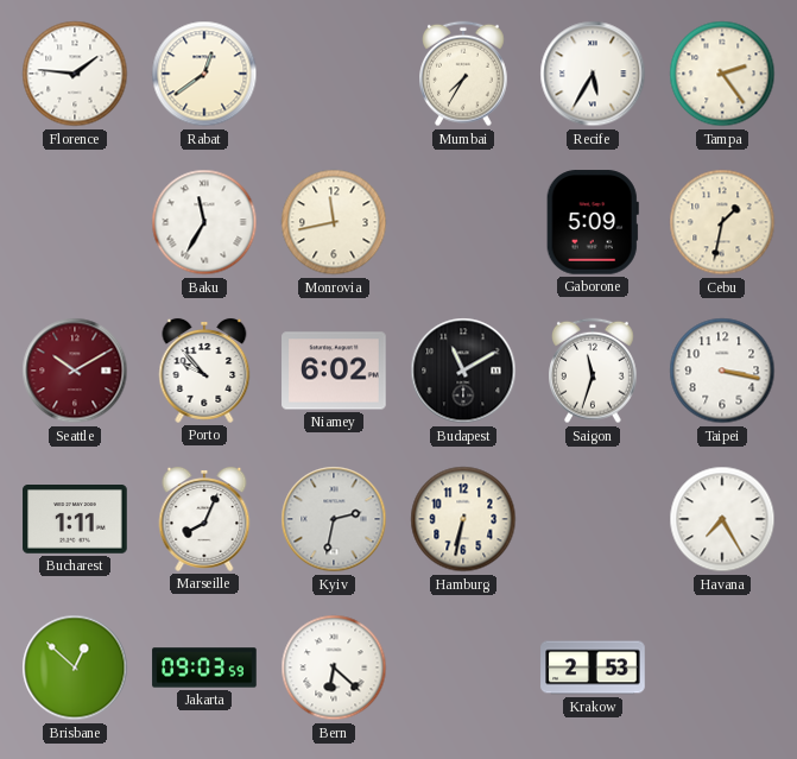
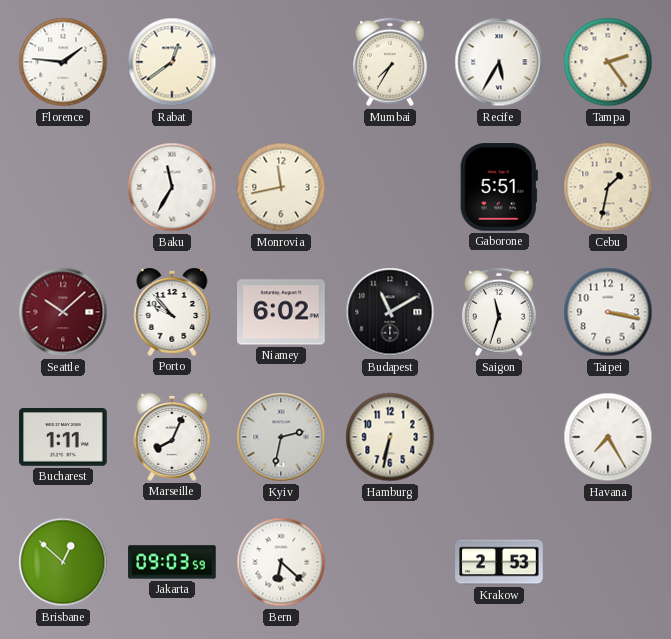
Gaborone: 5:09 -> 5:51
Seattle: 10:10 -> 10:08
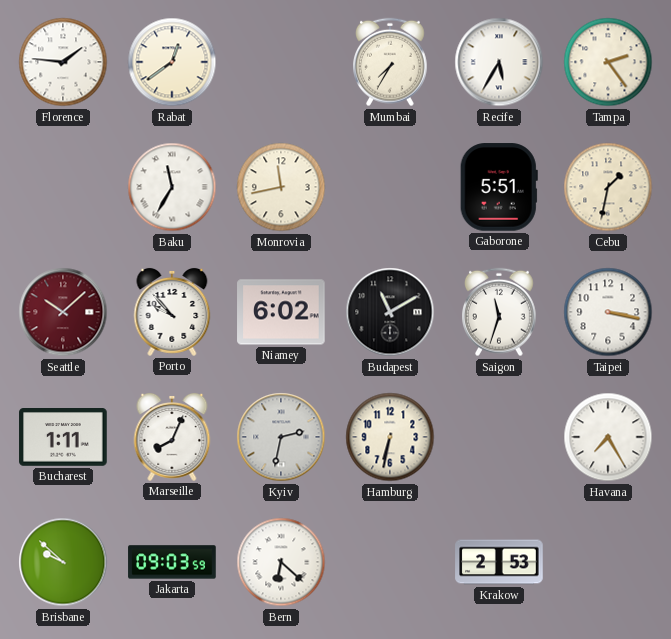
Brisbane: 12:52 -> 9:52
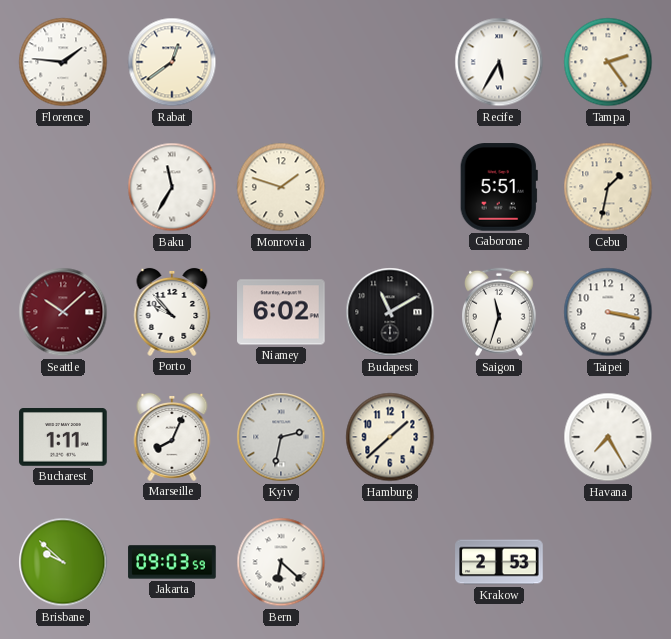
Mumbai: 7:35 -> none
Monrovia: 11:43 -> 1:48
Hamburg: 6:32 -> 1:38
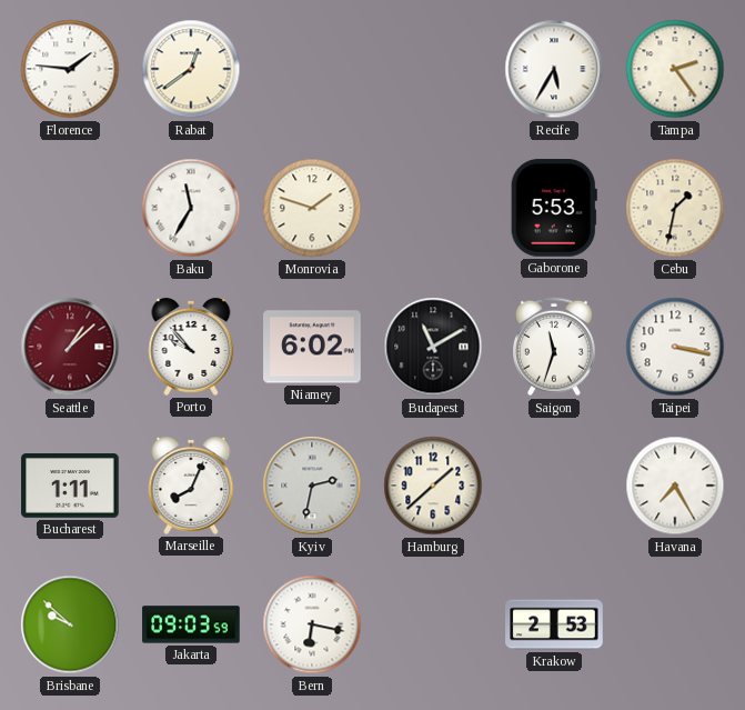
Gaborone: 5:51 -> 5:53
Seattle: 10:08 -> 1:08
Bern: 6:22 -> 6:17
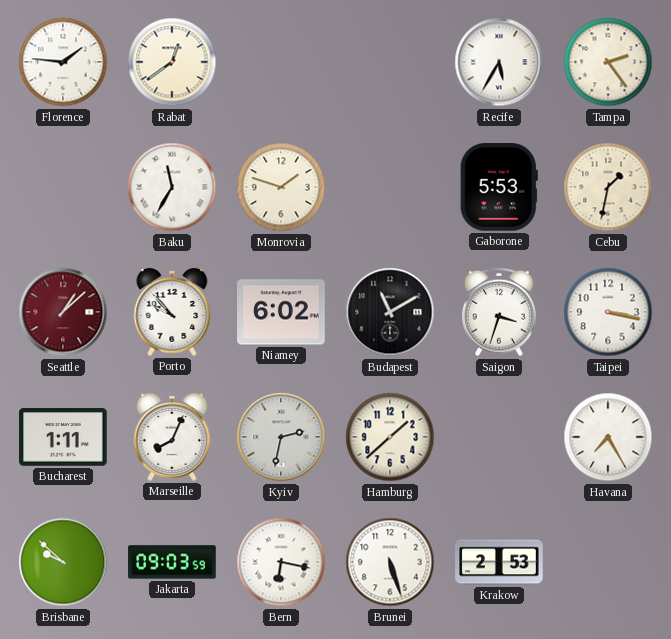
Saigon: 11:33 -> 3:33
Brunei: none -> 5:27
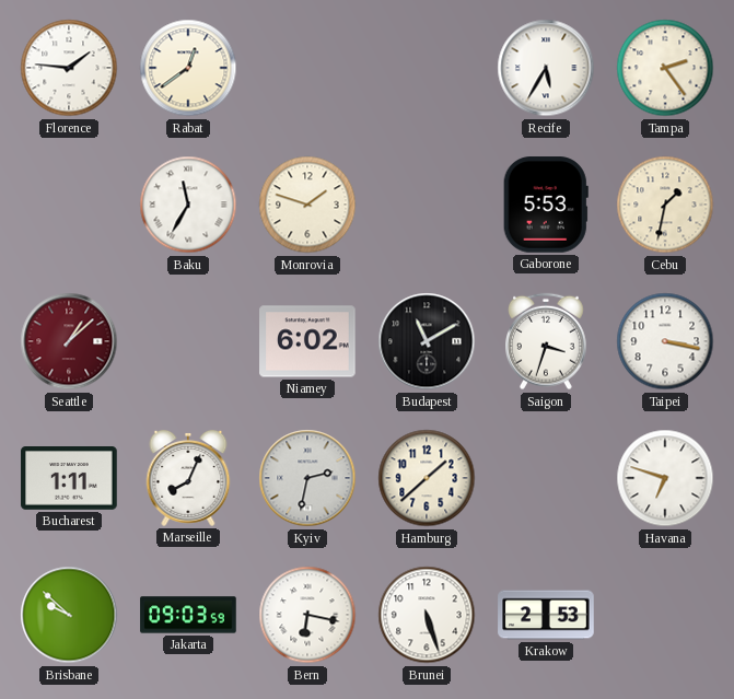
Porto: 9:53 -> none
Havana: 7:25 -> 6:48
